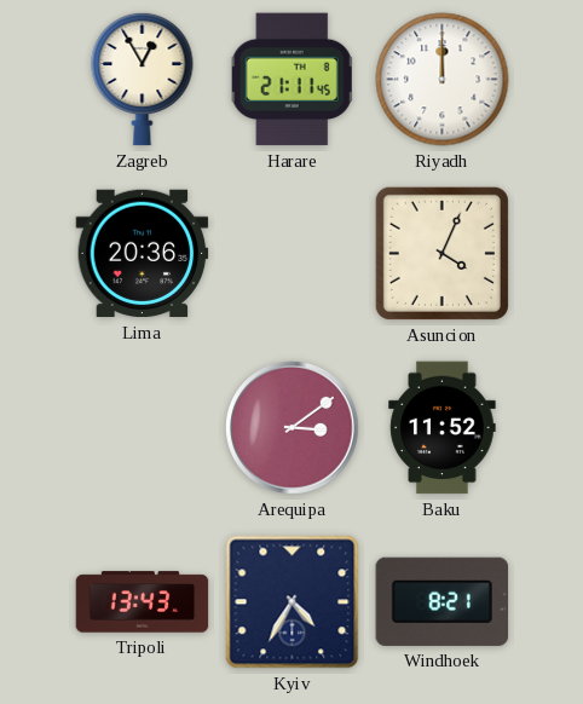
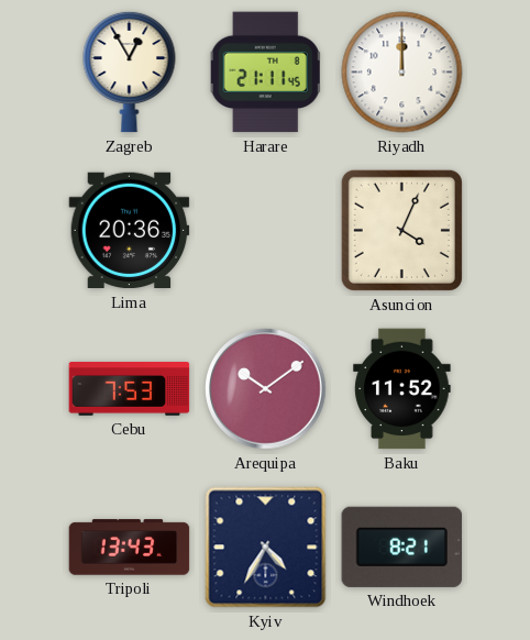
Cebu: none -> 7:53
Arequipa: 3:09 -> 10:09
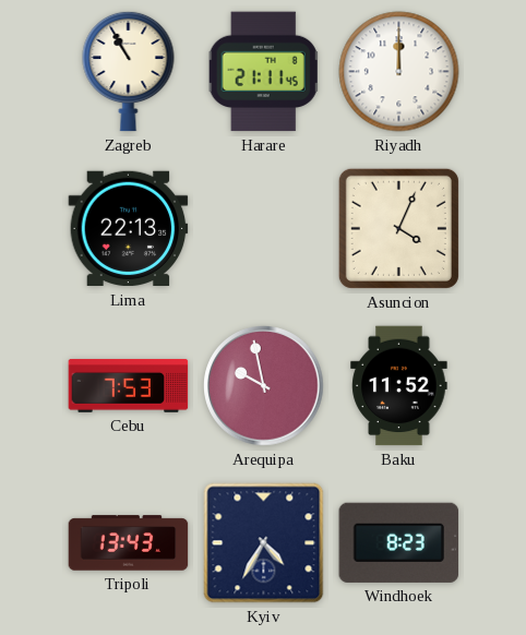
Zagreb: 12:55 -> 10:55
Lima: 20:36 -> 22:13
Arequipa: 10:09 -> 9:58
Windhoek: 8:21 -> 8:23
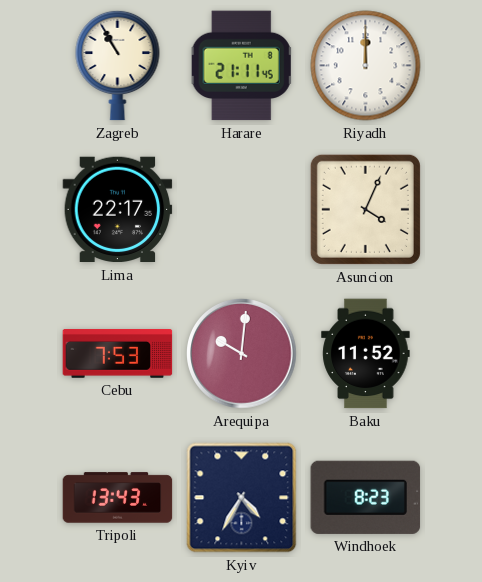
Lima: 22:13 -> 22:17
Arequipa: 9:58 -> 10:01
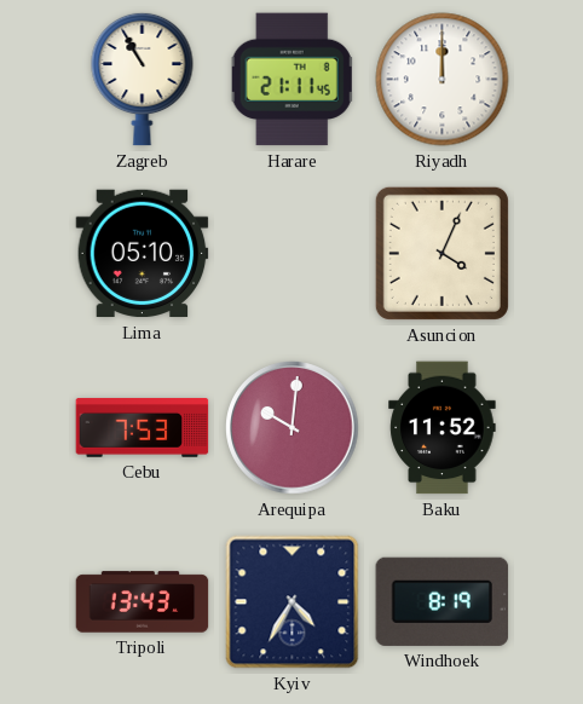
Lima: 22:17 -> 05:10
Windhoek: 8:23 -> 8:19
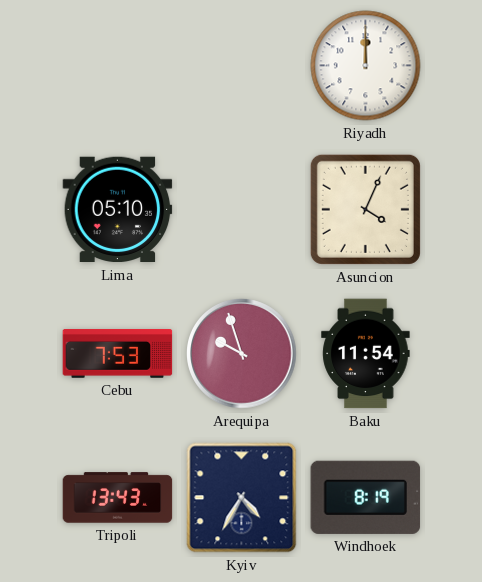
Zagreb: 10:55 -> none
Harare: 21:11 -> none
Arequipa: 10:01 -> 9:57
Baku: 11:52 -> 11:54
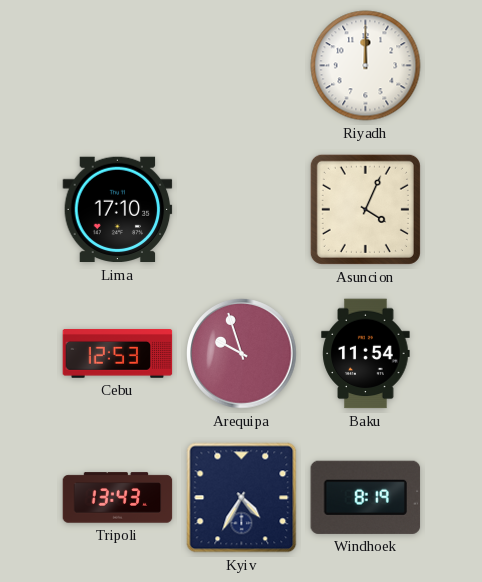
Lima: 05:10 -> 17:10
Cebu: 7:53 -> 12:53
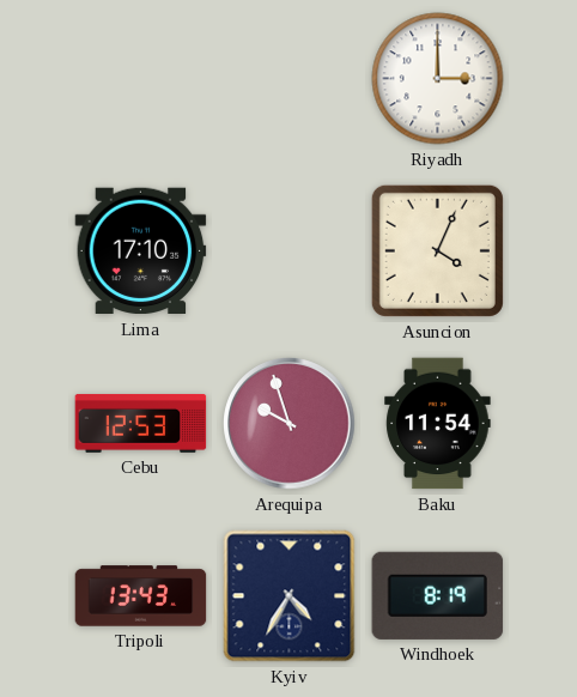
Riyadh: 12:00 -> 3:00
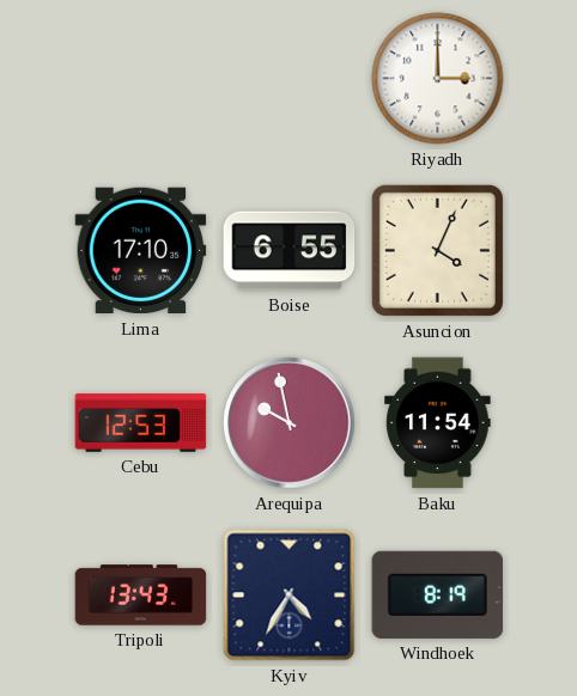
Boise: none -> 6:55
Arequipa: 9:57 -> 9:58
